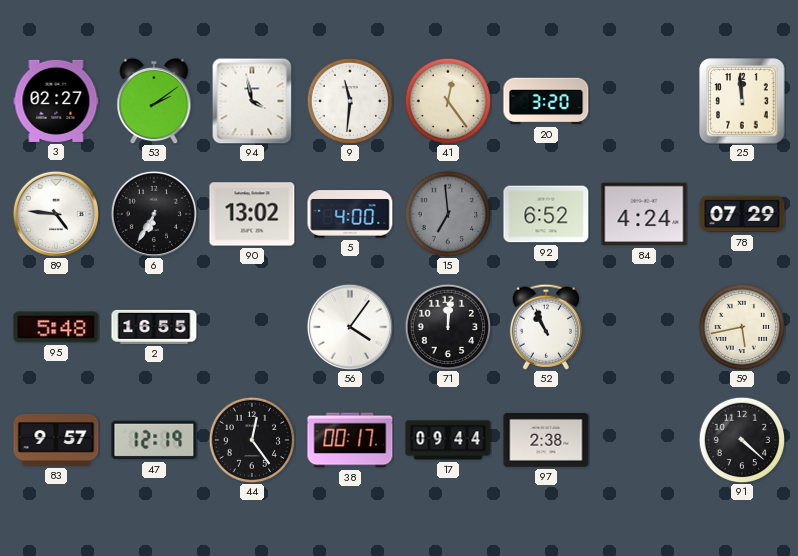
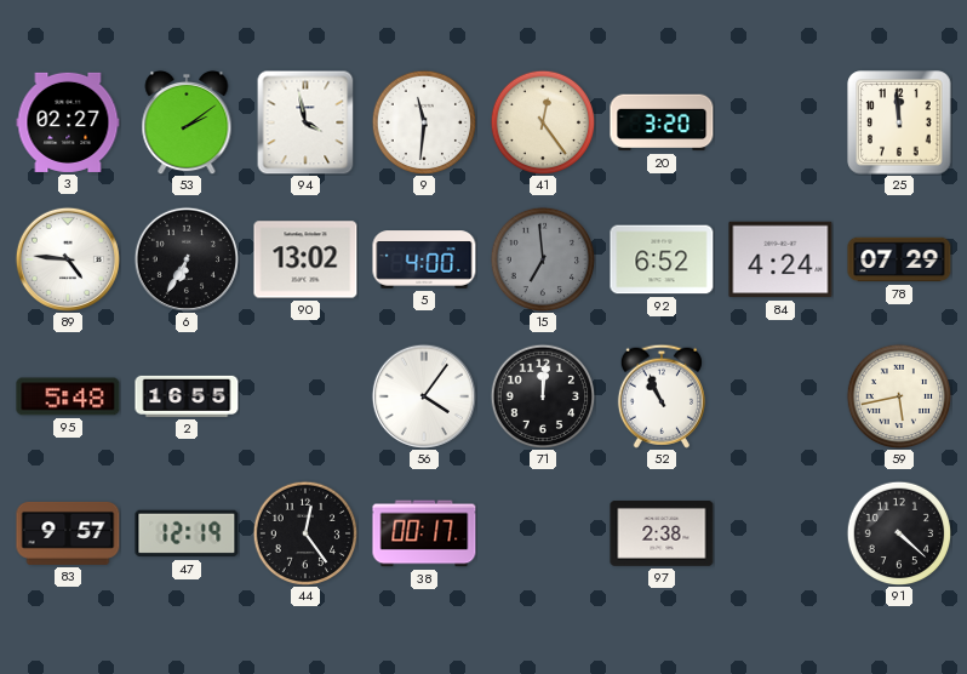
17: 09:44 -> none
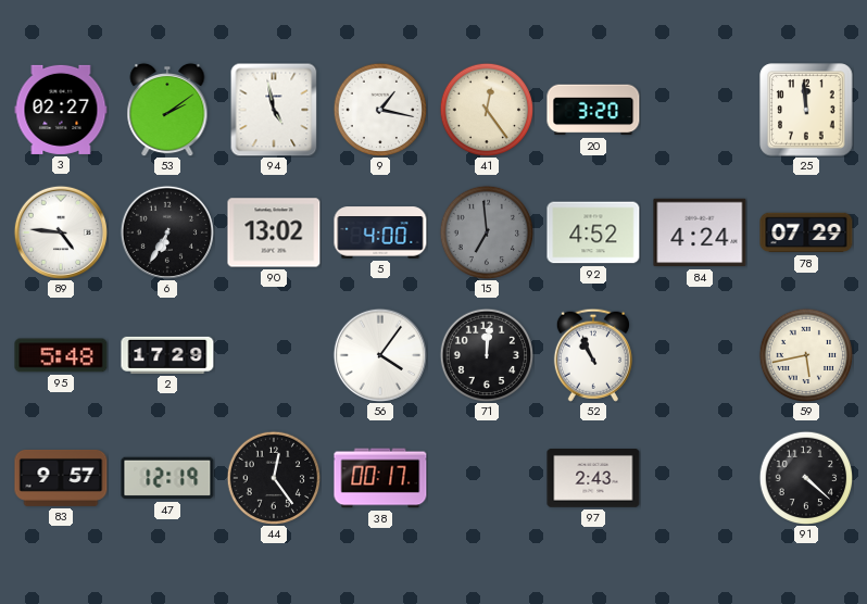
94: 3:58 -> 4:58
9: 11:31 -> 1:17
92: 6:52 -> 4:52
2: 16:55 -> 17:29
97: 2:38 -> 2:43
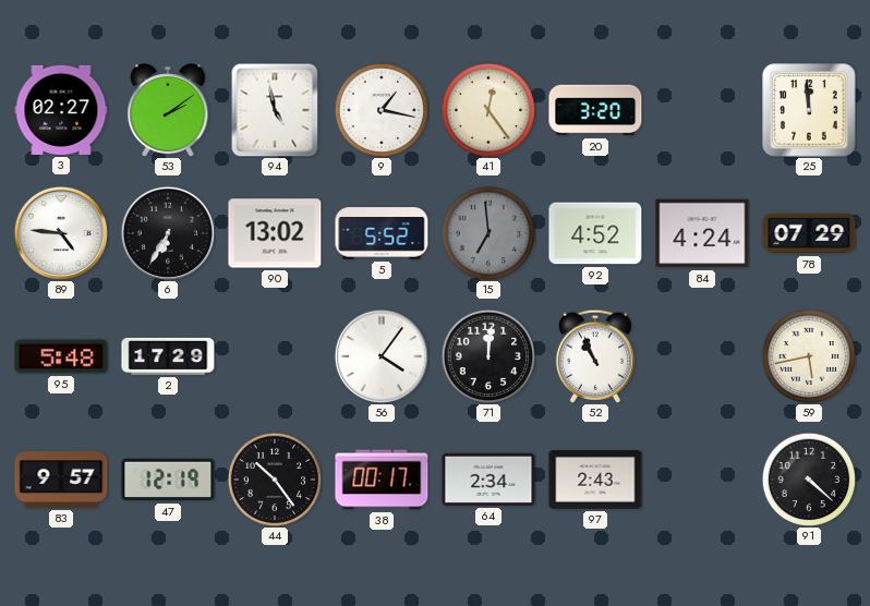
5: 4:00 -> 5:52
44: 12:24 -> 10:24
64: none -> 2:34
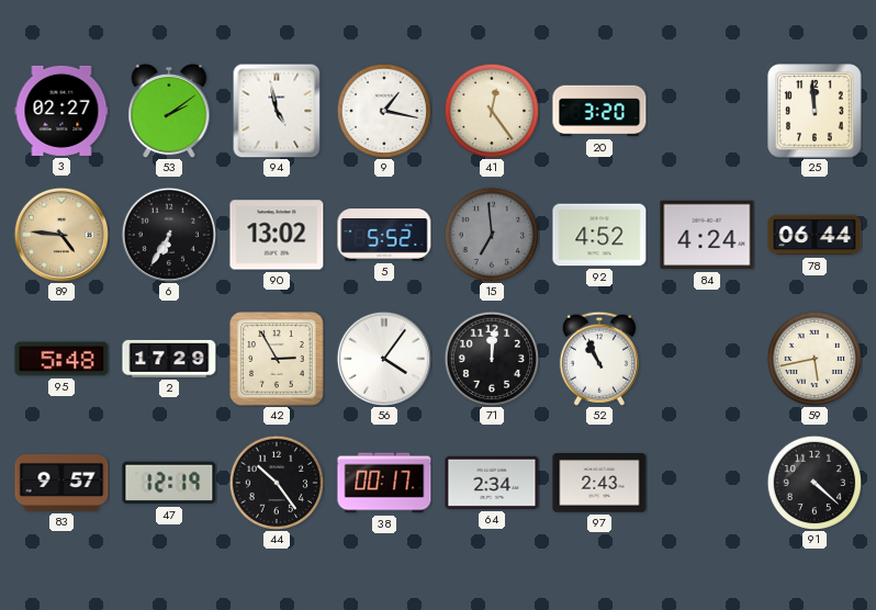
89 dial: white -> champagne
78: 07:29 -> 06:44
42: none -> 2:55
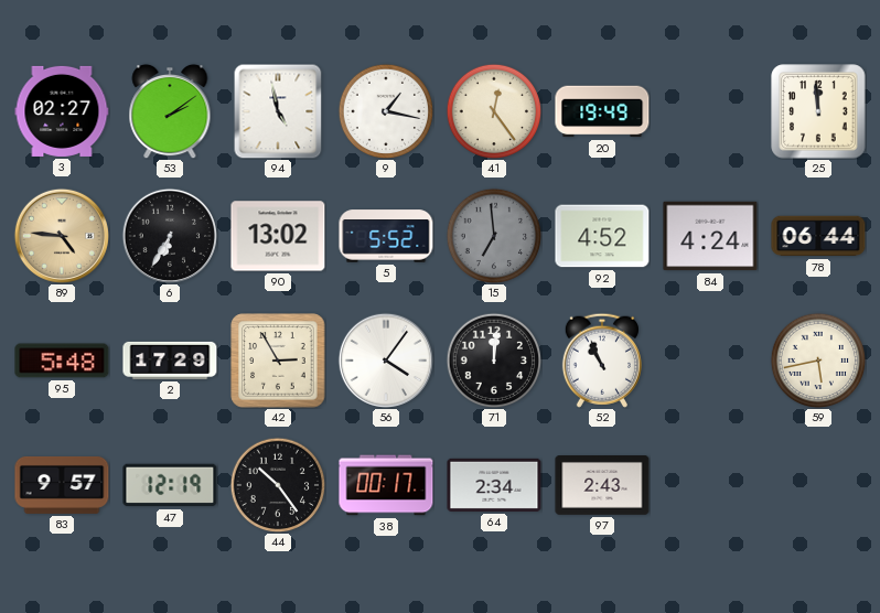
20: 3:20 -> 19:49
91: 4:22 -> none
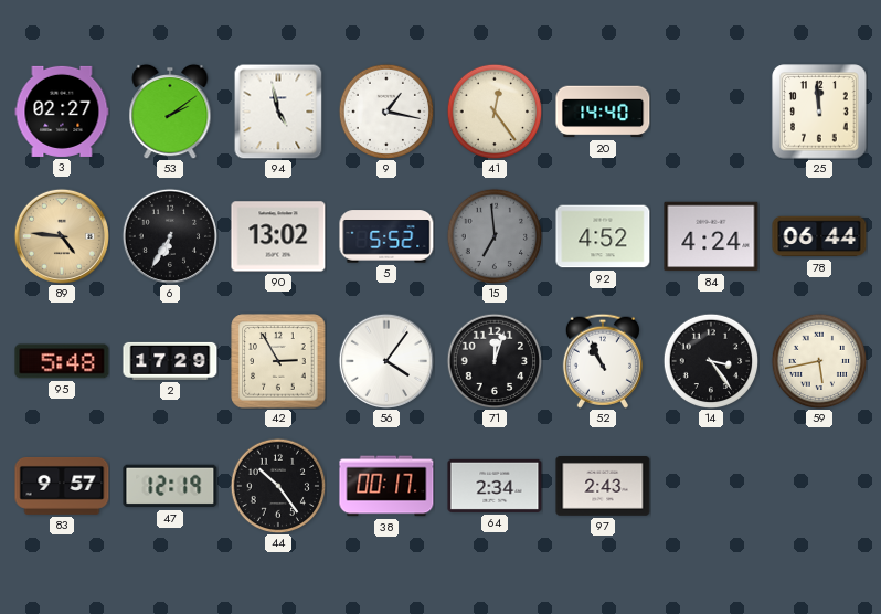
20: 19:49 -> 14:40
71: 12:01 -> 12:03
14: none -> 3:24
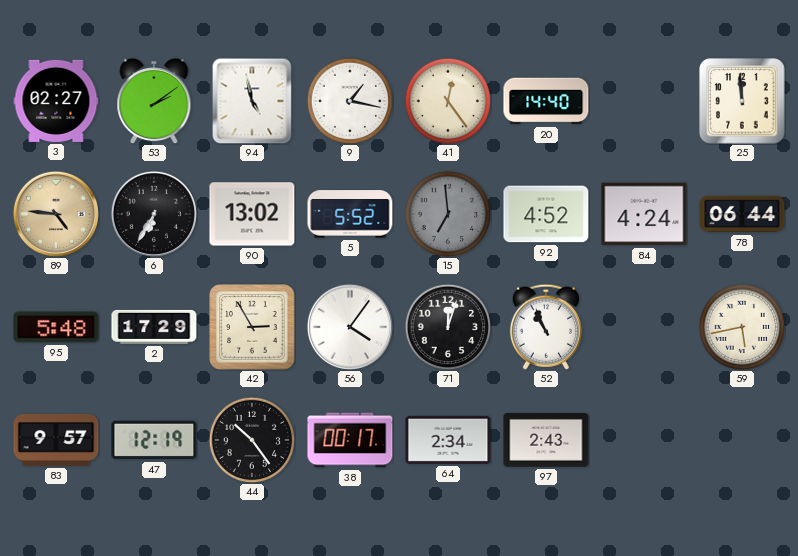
14: 3:24 -> none
